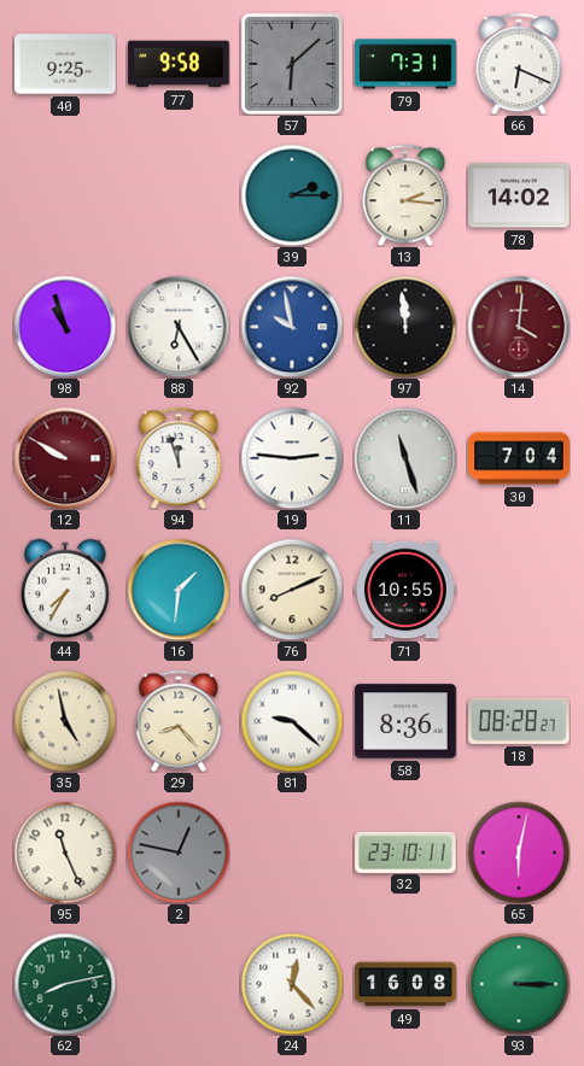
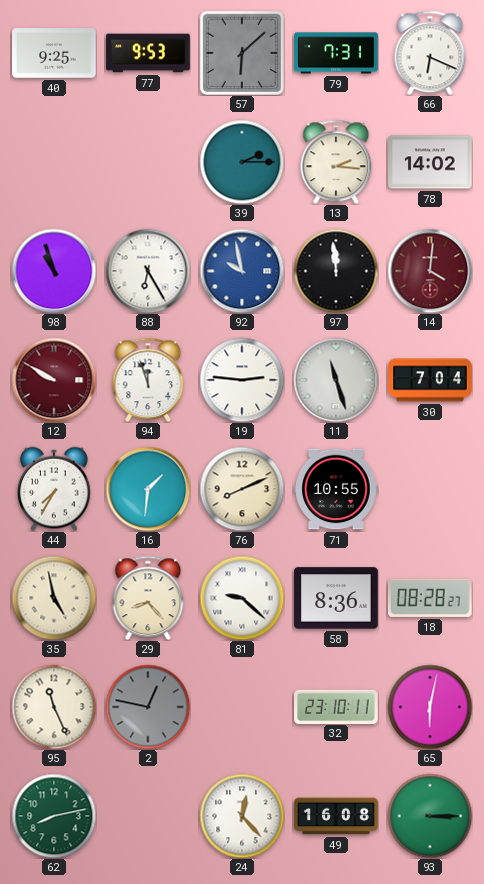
77: 9:58 -> 9:53
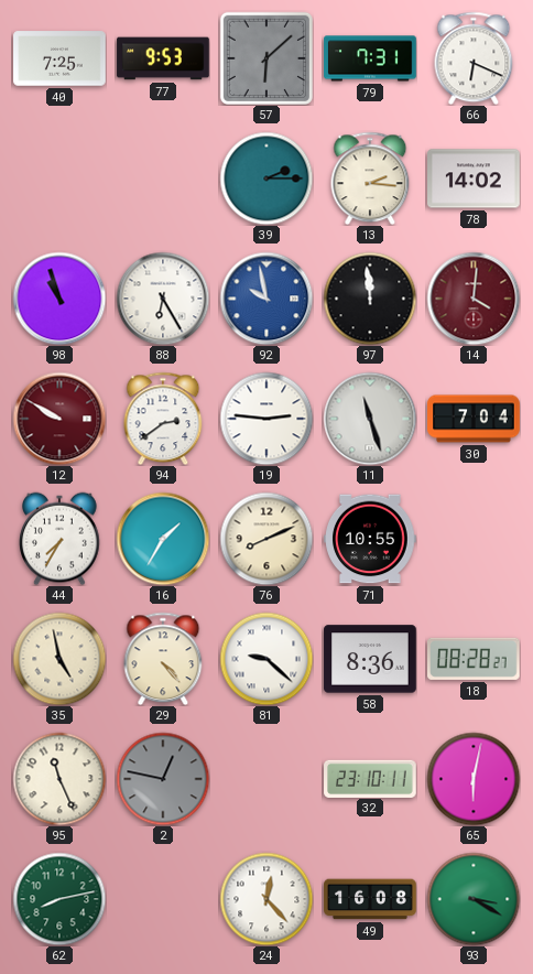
40: 9:25 -> 7:25
94: 11:57 -> 2:39
16: 1:31 -> 1:35
29: 8:23 -> 4:23
93: 3:15 -> 3:20
